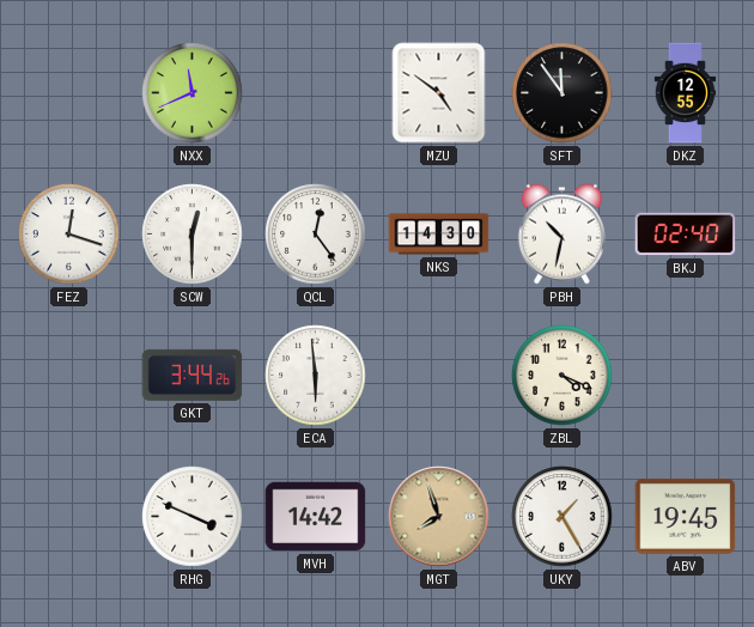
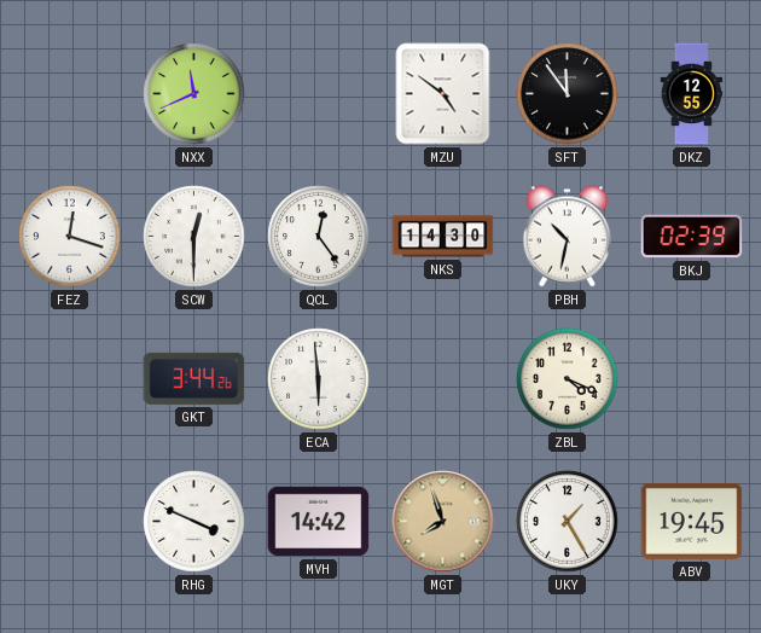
BKJ: 02:40 -> 02:39
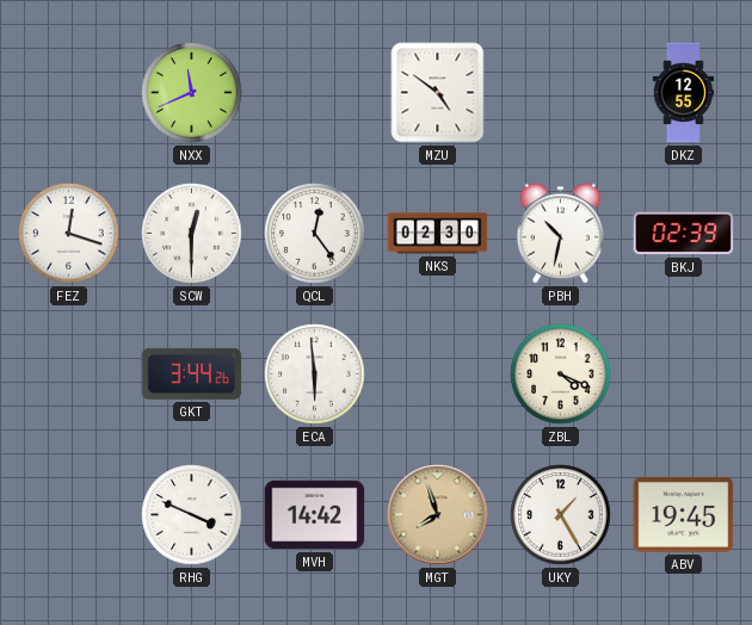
SFT: 11:54 -> none
NKS: 14:30 -> 02:30
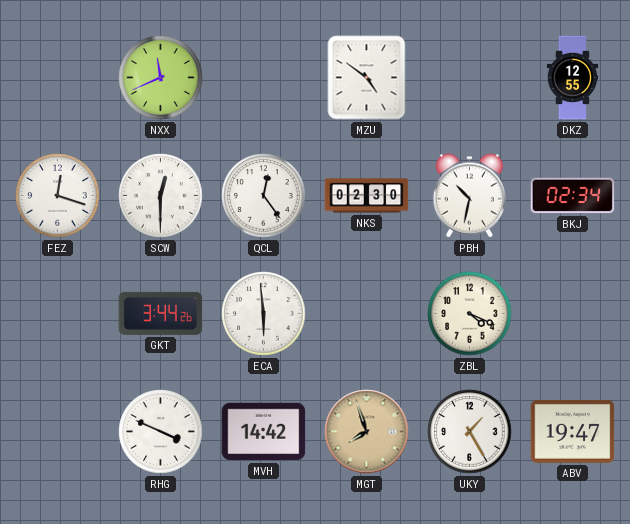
BKJ: 02:39 -> 02:34
ABV: 19:45 -> 19:47
